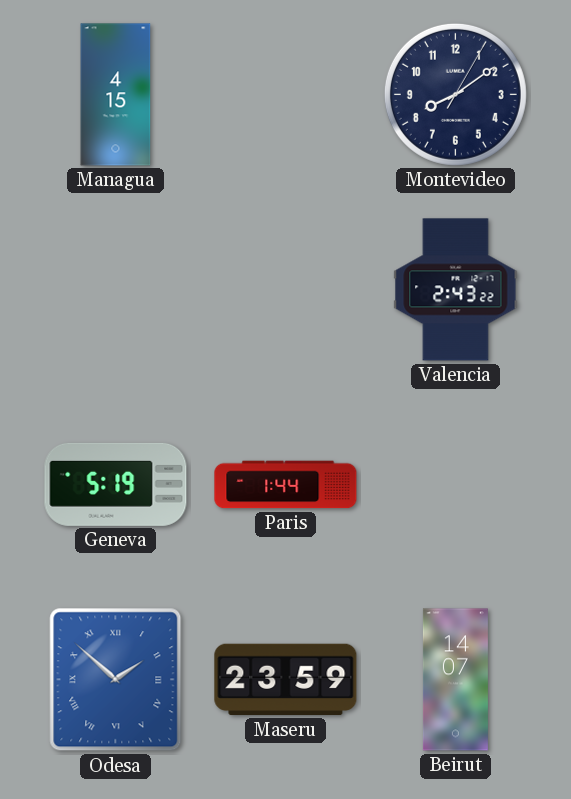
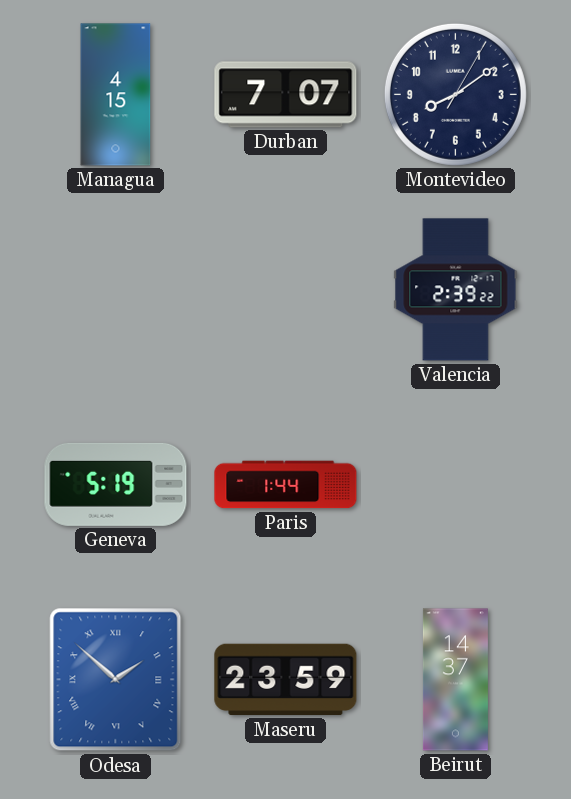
Durban: none -> 7:07
Valencia: 2:43 -> 2:39
Beirut: 14:07 -> 14:37
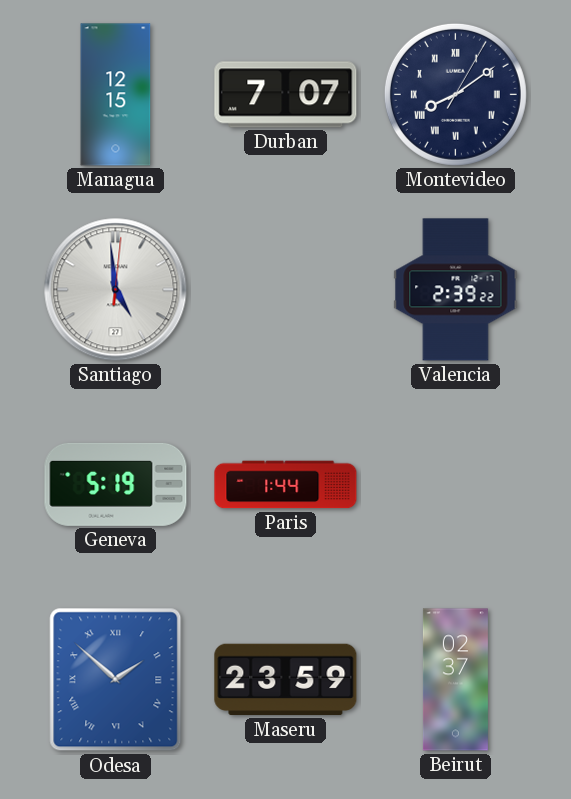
Managua: 4:15 -> 12:15
Montevideo numerals: Arabic -> Roman
Santiago: none -> 4:59
Beirut: 14:37 -> 02:37
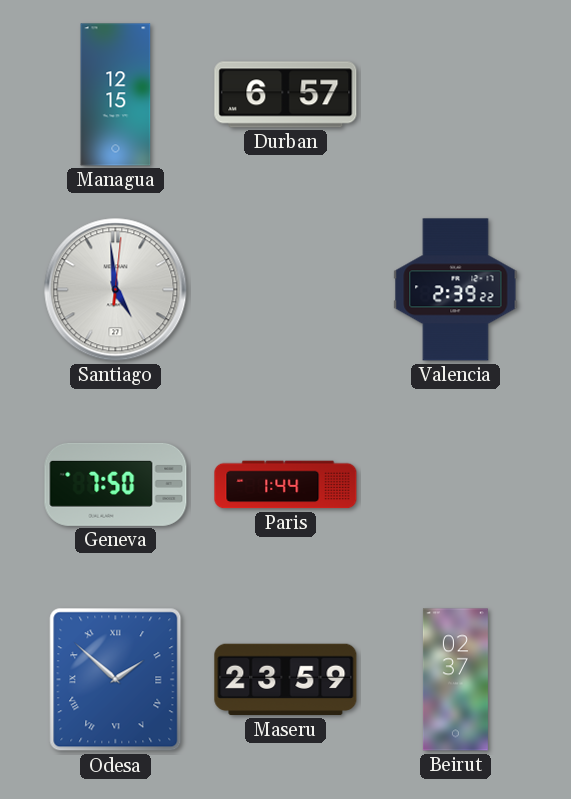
Durban: 7:07 -> 6:57
Montevideo: 8:09 -> none
Geneva: 5:19 -> 7:50
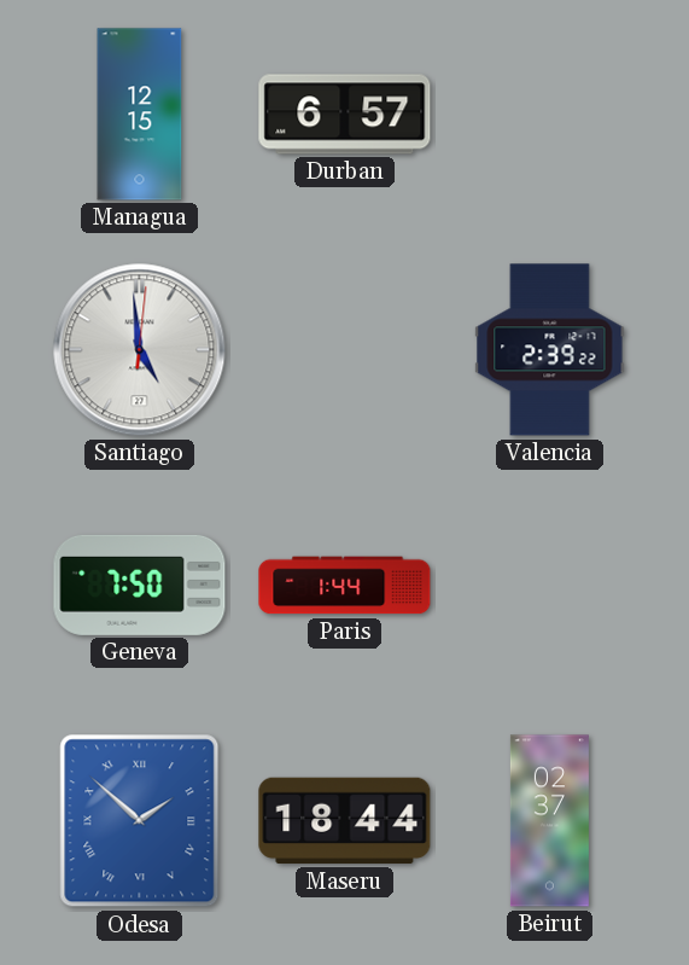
Maseru: 23:59 -> 18:44
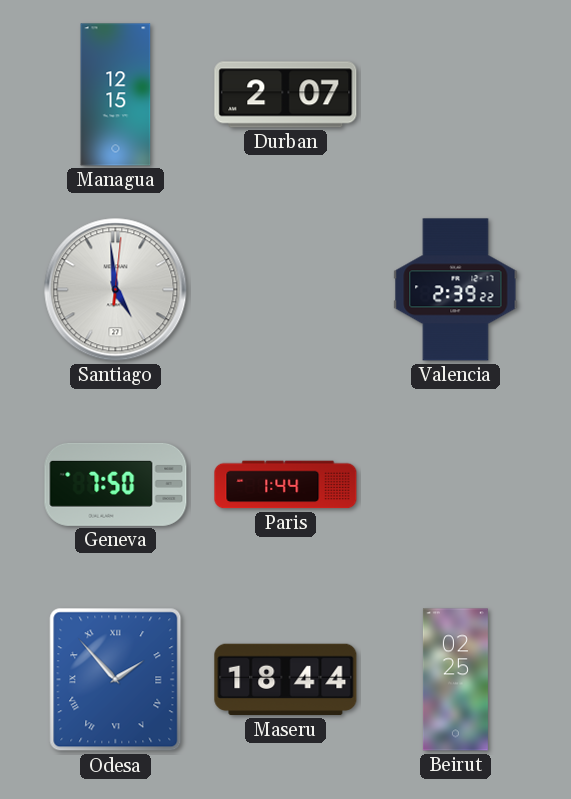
Durban: 6:57 -> 2:07
Odesa: 1:52 -> 1:53
Beirut: 02:37 -> 02:25
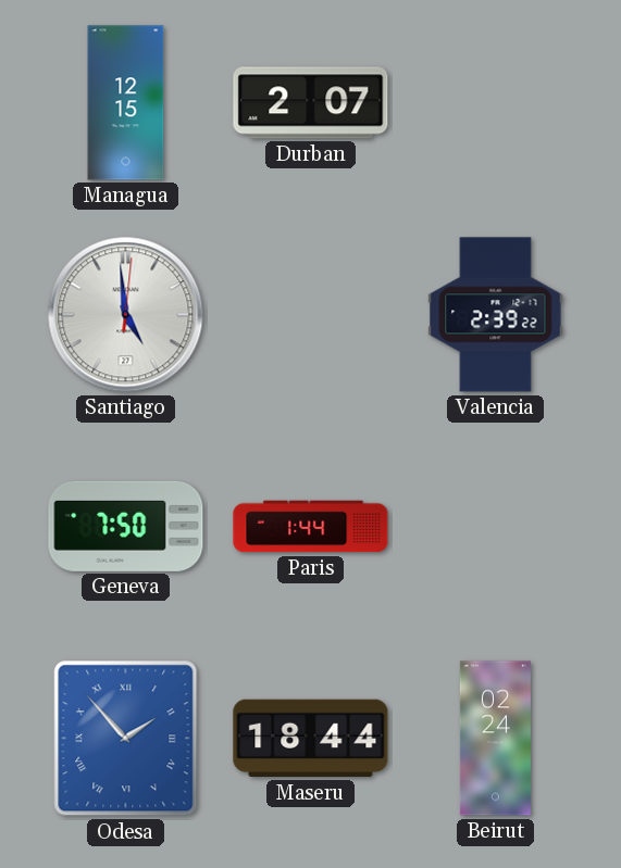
Beirut: 02:25 -> 02:24
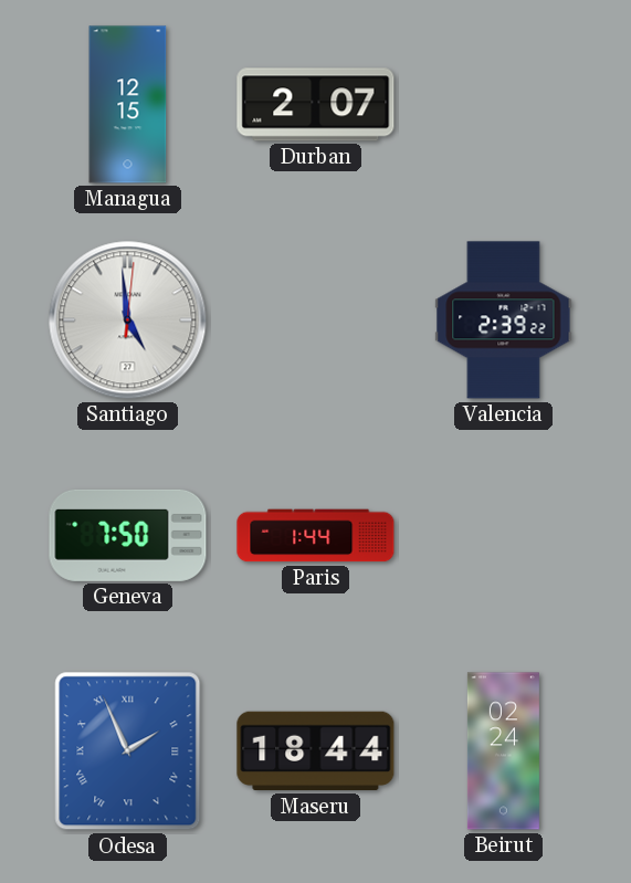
Odesa: 1:53 -> 1:56
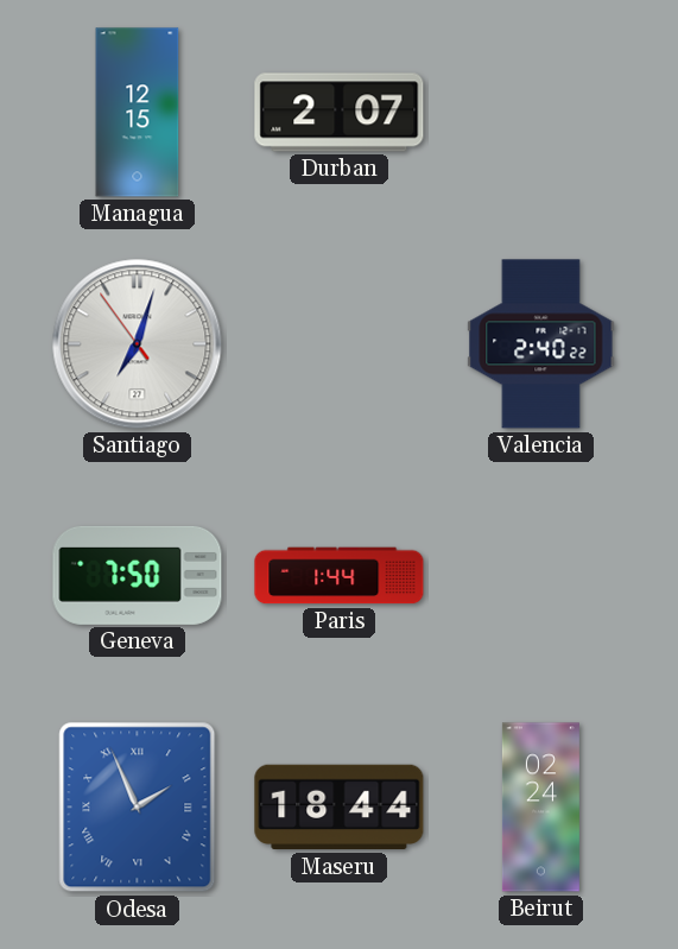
Santiago: 4:59 -> 7:02
Valencia: 2:39 -> 2:40
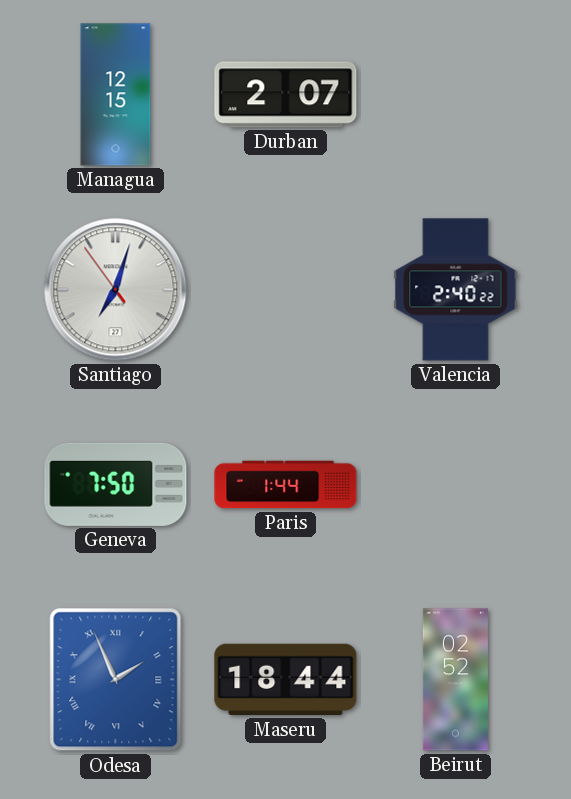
Beirut: 02:24 -> 02:52
